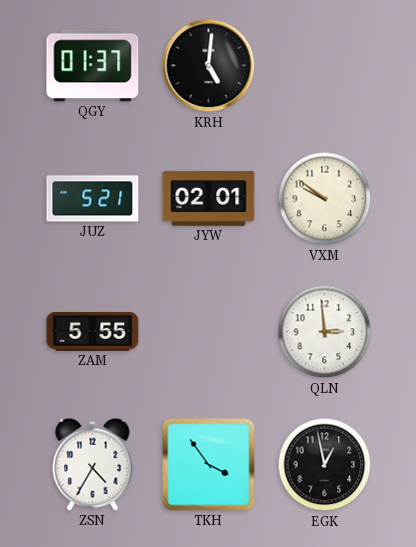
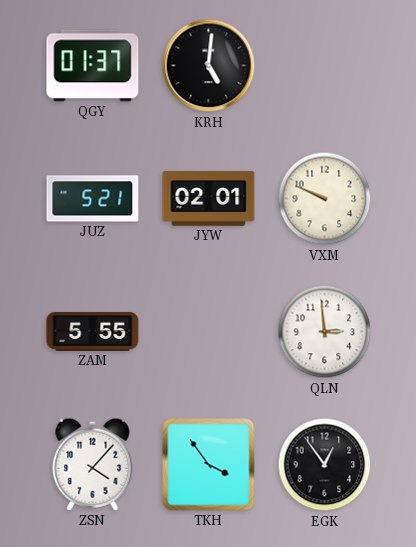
VXM: 9:51 -> 9:49
ZSN: 4:35 -> 4:07
EGK: 12:58 -> 12:54
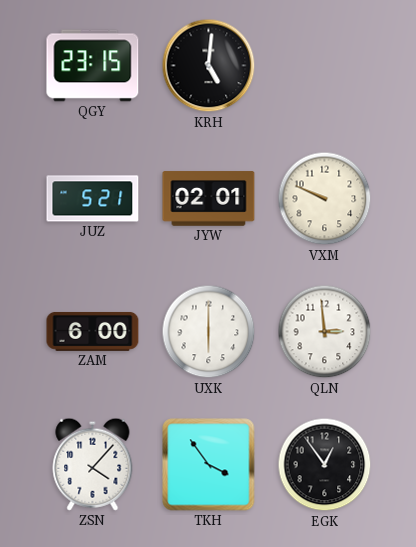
QGY: 01:37 -> 23:15
ZAM: 5:55 -> 6:00
UXK: none -> 6:00
